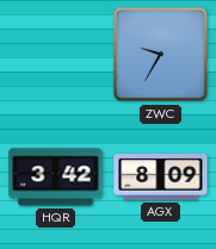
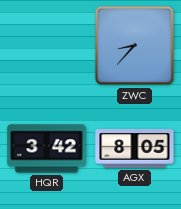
ZWC: 9:35 -> 8:37
AGX: 8:09 -> 8:05
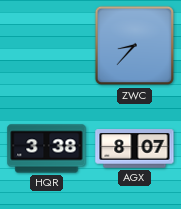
HQR: 3:42 -> 3:38
AGX: 8:05 -> 8:07
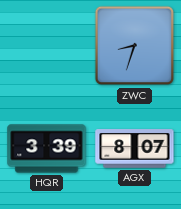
ZWC: 8:37 -> 8:33
HQR: 3:38 -> 3:39
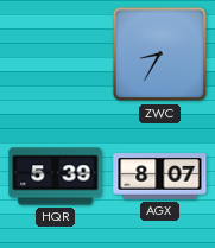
ZWC: 8:33 -> 8:35
HQR: 3:39 -> 5:39
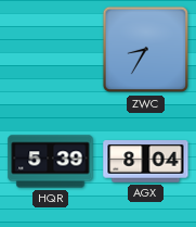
AGX: 8:07 -> 8:04
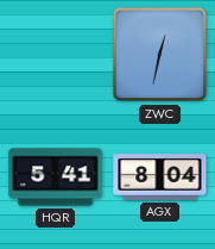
ZWC: 8:35 -> 12:32
HQR: 5:39 -> 5:41
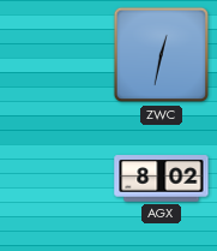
HQR: 5:41 -> none
AGX: 8:04 -> 8:02
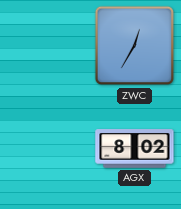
ZWC: 12:32 -> 12:35
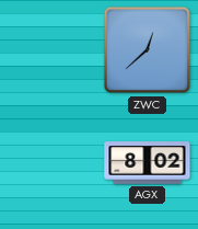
ZWC: 12:35 -> 12:38
